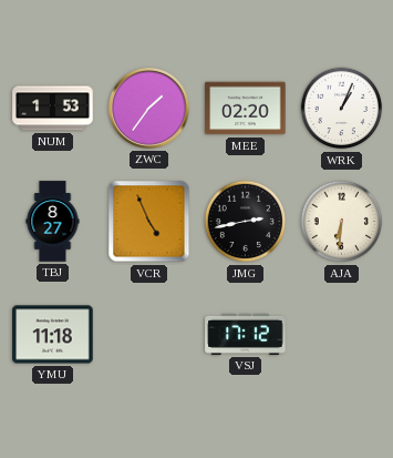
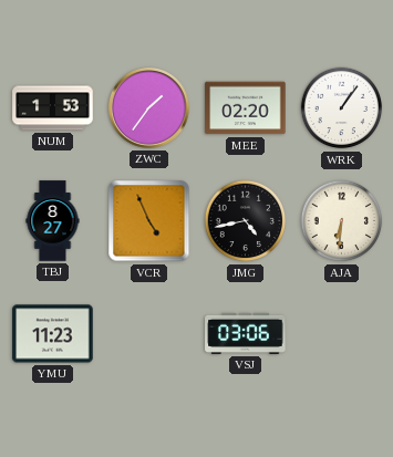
WRK: 1:04 -> 1:06
JMG: 2:43 -> 4:43
YMU: 11:18 -> 11:23
VSJ: 17:12 -> 03:06
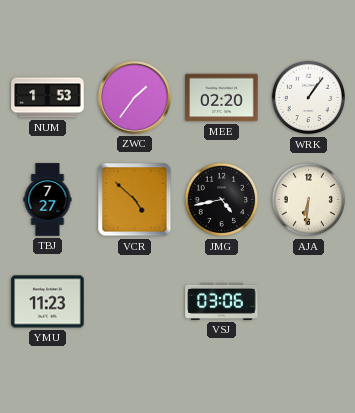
TBJ: 8:27 -> 7:27
VCR: 4:56 -> 4:52
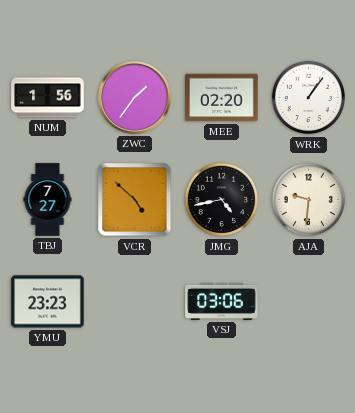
NUM: 1:53 -> 1:56
AJA: 6:31 -> 9:31
YMU: 11:23 -> 23:23
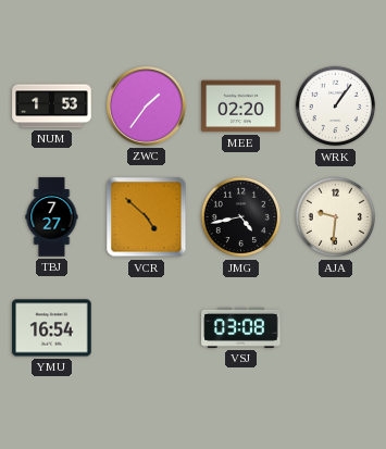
NUM: 1:56 -> 1:53
YMU: 23:23 -> 16:54
VSJ: 03:06 -> 03:08
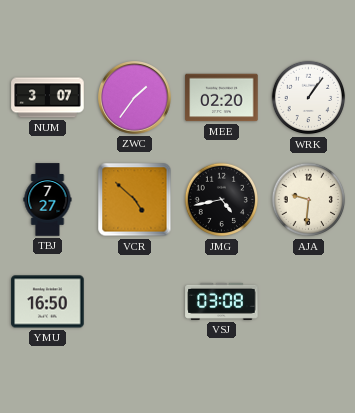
NUM: 1:53 -> 3:07
YMU: 16:54 -> 16:50
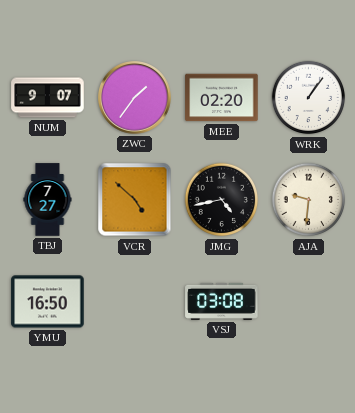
NUM: 3:07 -> 9:07
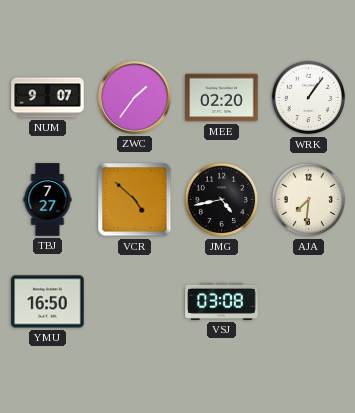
AJA: 9:31 -> 7:31
